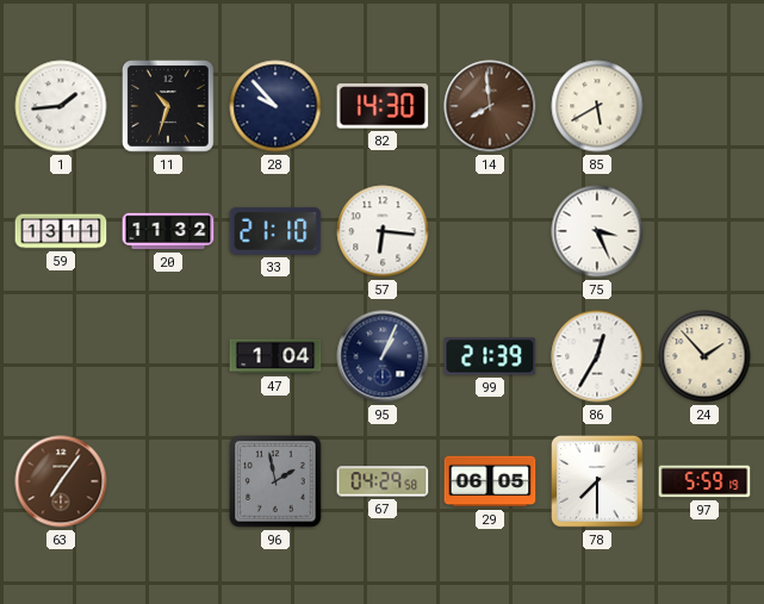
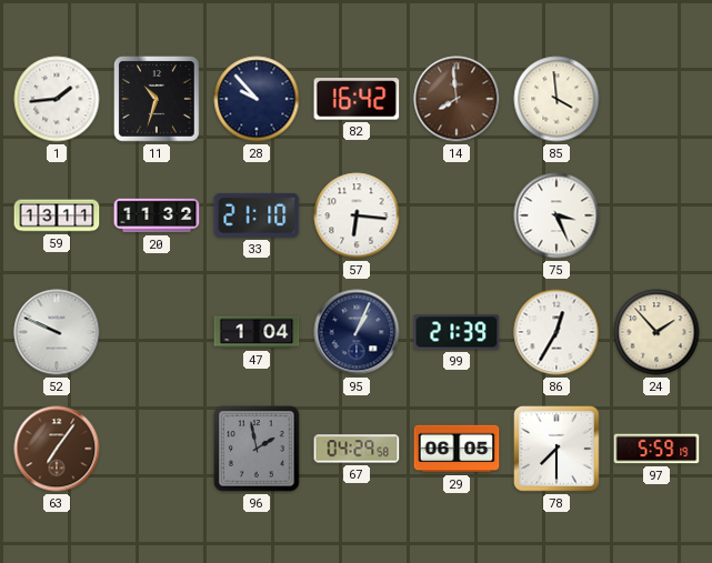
82: 14:30 -> 16:42
85: 5:40 -> 3:59
52: none -> 9:49
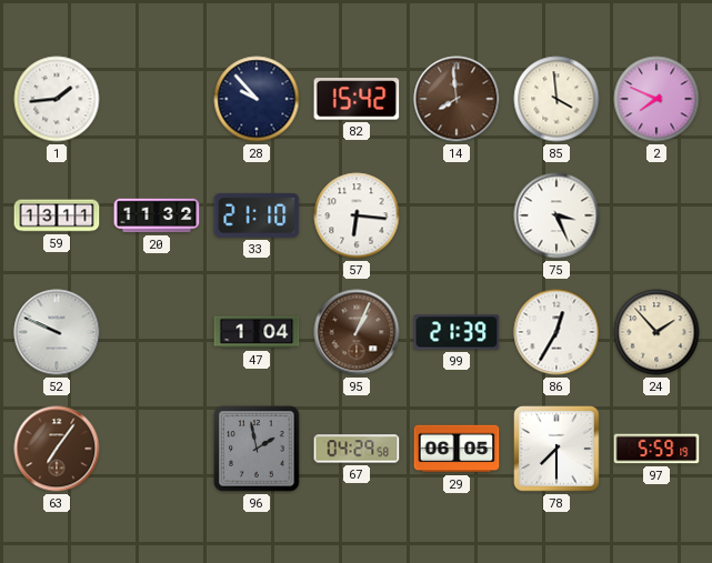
11: 10:33 -> none
82: 16:42 -> 15:42
2: none -> 7:49
95 dial: navy -> brown
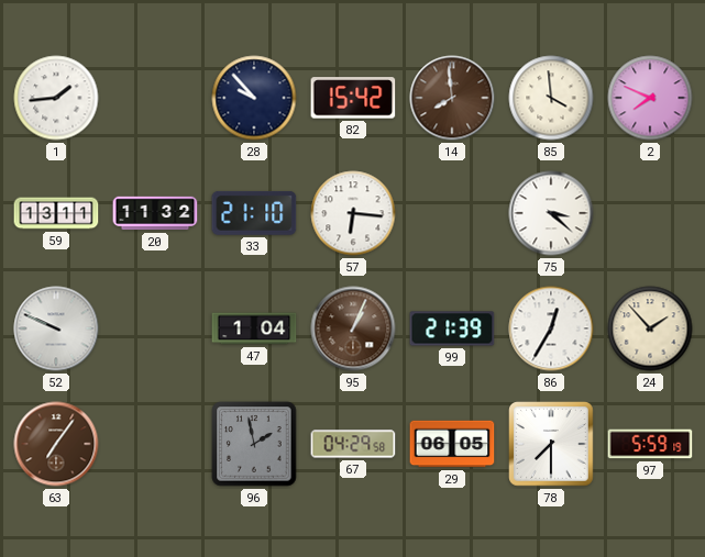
75: 3:26 -> 3:22
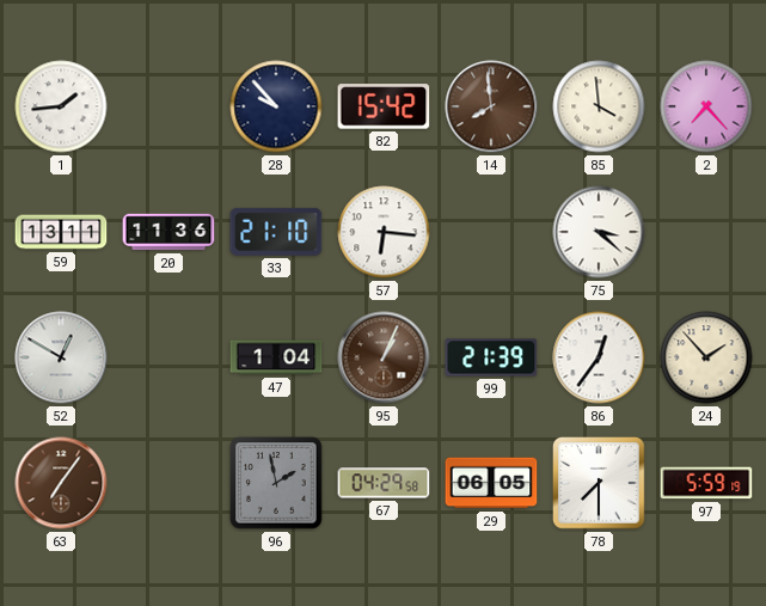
2: 7:49 -> 7:23
20: 11:32 -> 11:36
52: 9:49 -> 12:50
86: 12:35 -> 12:36
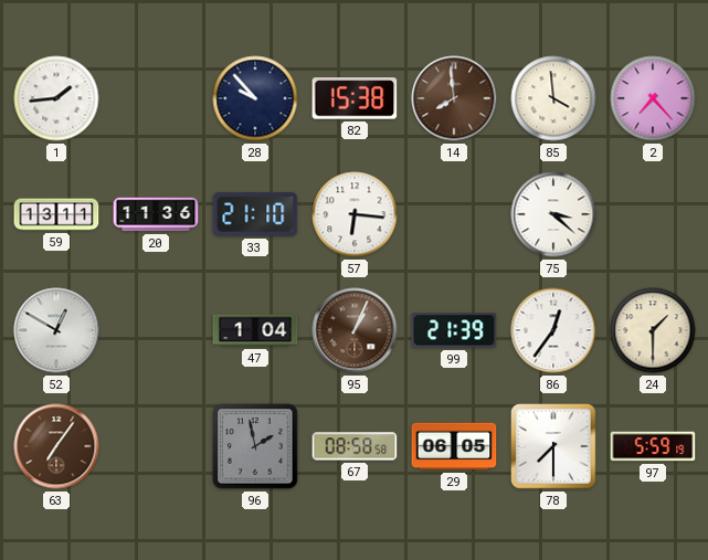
82: 15:42 -> 15:38
24: 1:53 -> 1:30
67: 04:29 -> 08:58
